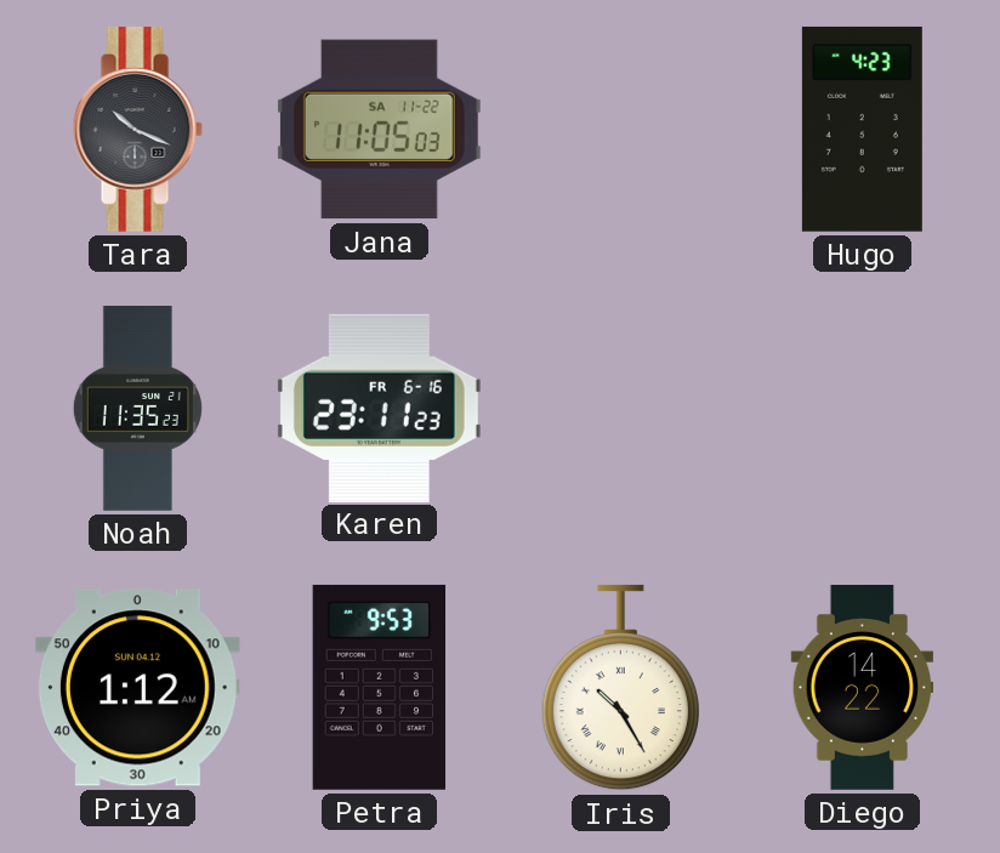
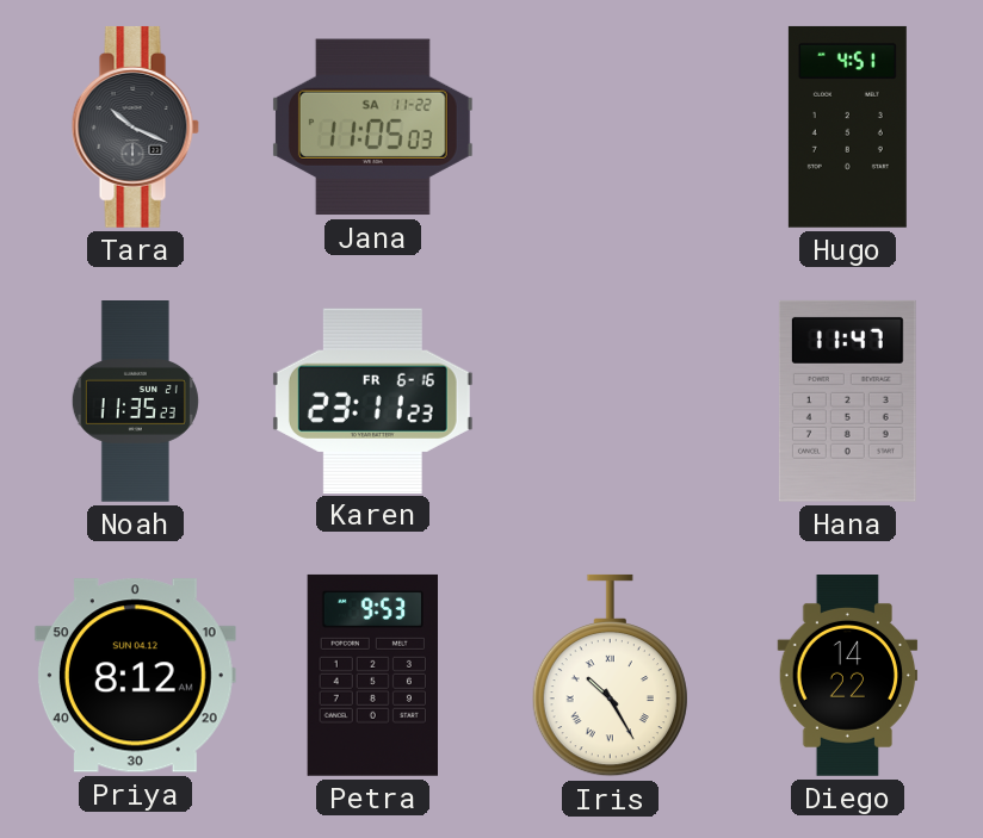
Hugo: 4:23 -> 4:51
Hana: none -> 11:47
Priya: 1:12 -> 8:12
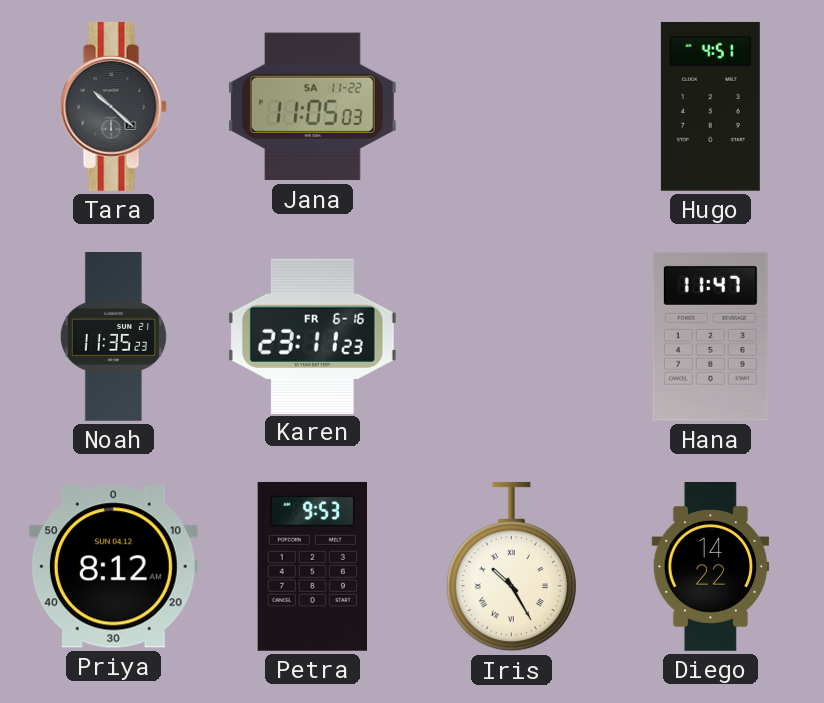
Tara: 10:19 -> 10:22
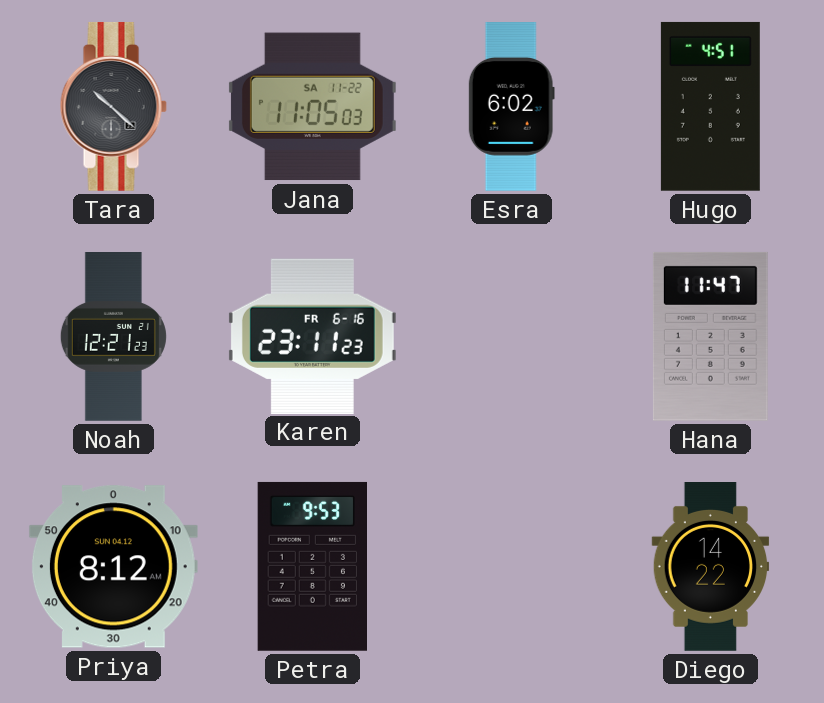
Esra: none -> 6:02
Noah: 11:35 -> 12:21
Iris: 10:25 -> none
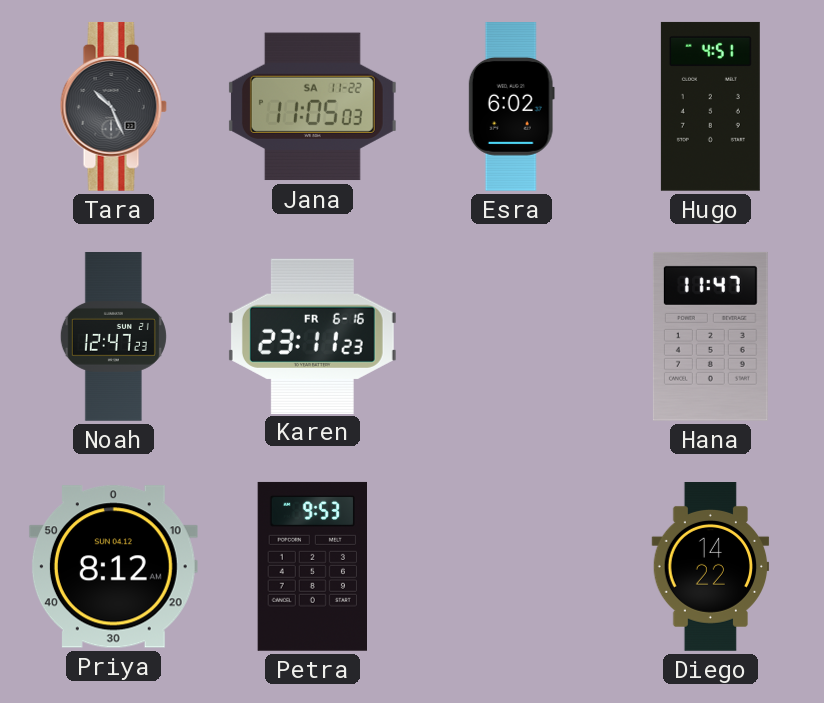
Tara: 10:22 -> 10:26
Noah: 12:21 -> 12:47
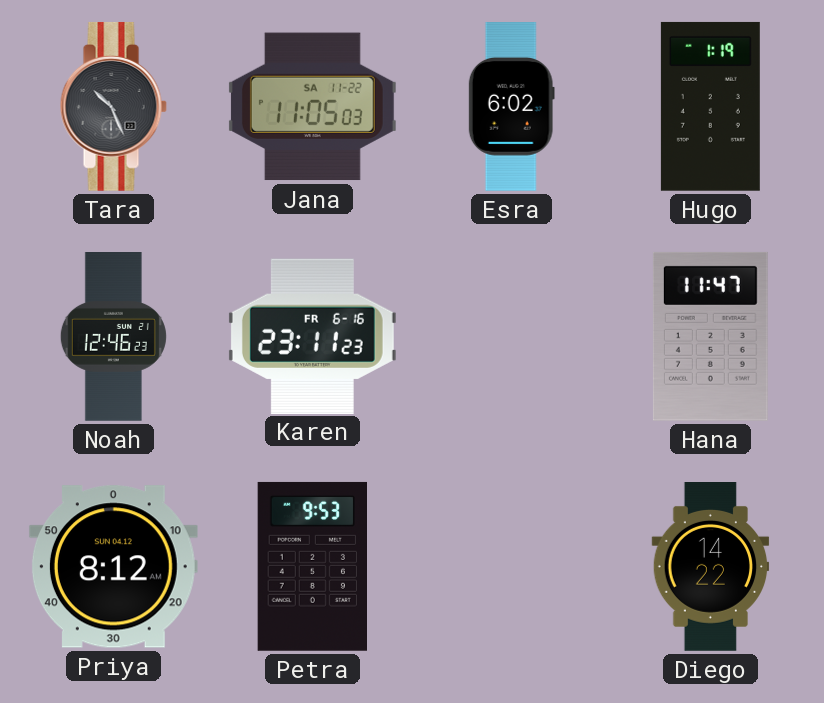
Hugo: 4:51 -> 1:19
Noah: 12:47 -> 12:46
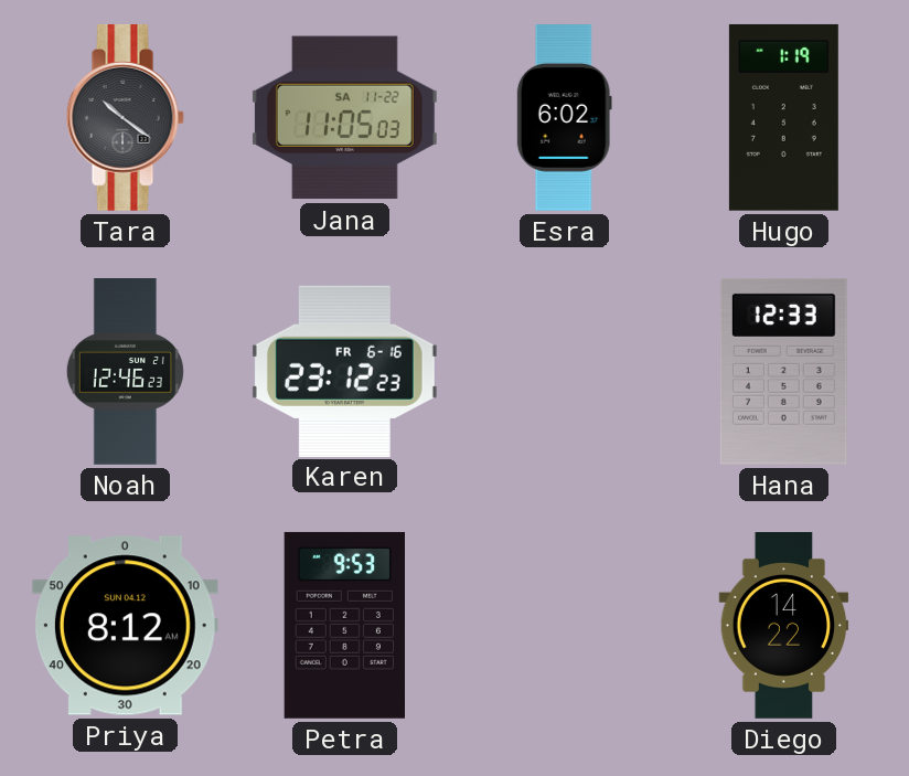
Tara: 10:26 -> 10:21
Karen: 23:11 -> 23:12
Hana: 11:47 -> 12:33
